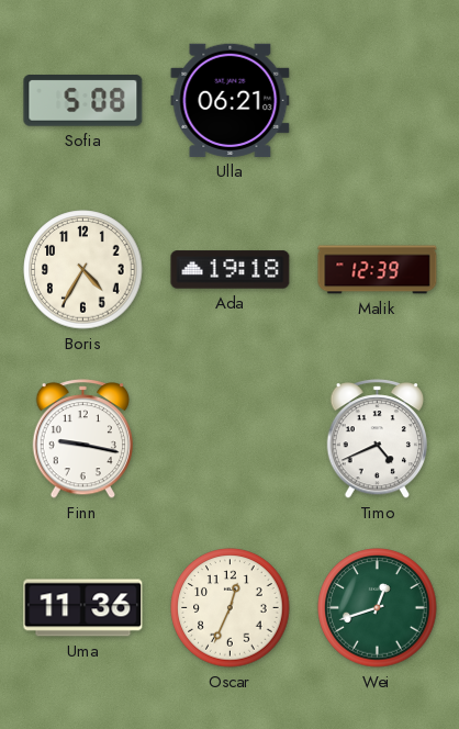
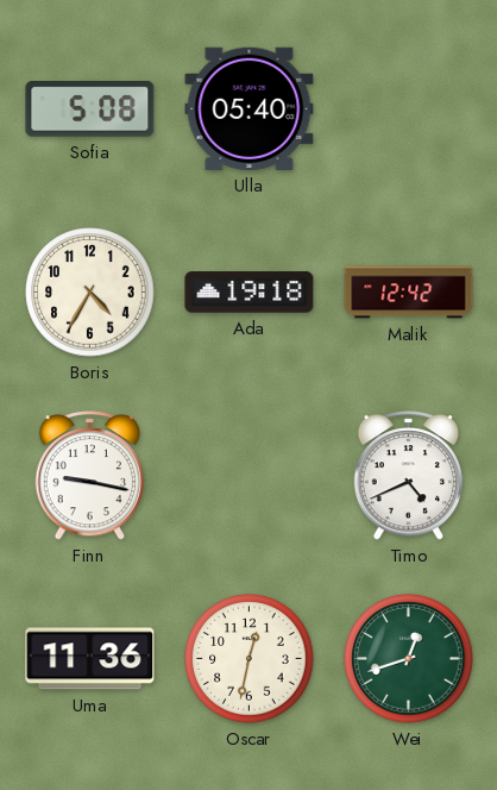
Ulla: 06:21 -> 05:40
Malik: 12:39 -> 12:42
Oscar: 12:34 -> 12:32
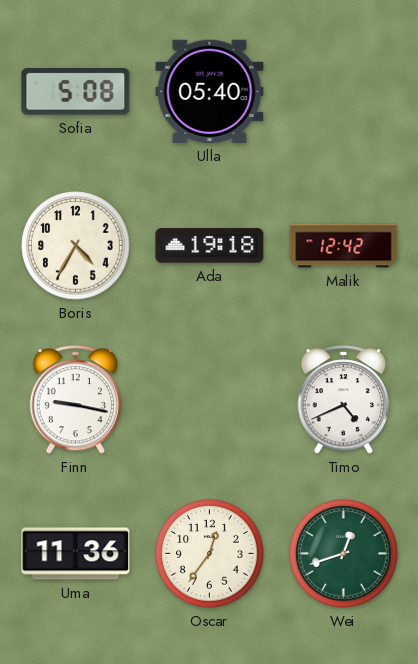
Oscar: 12:32 -> 12:36
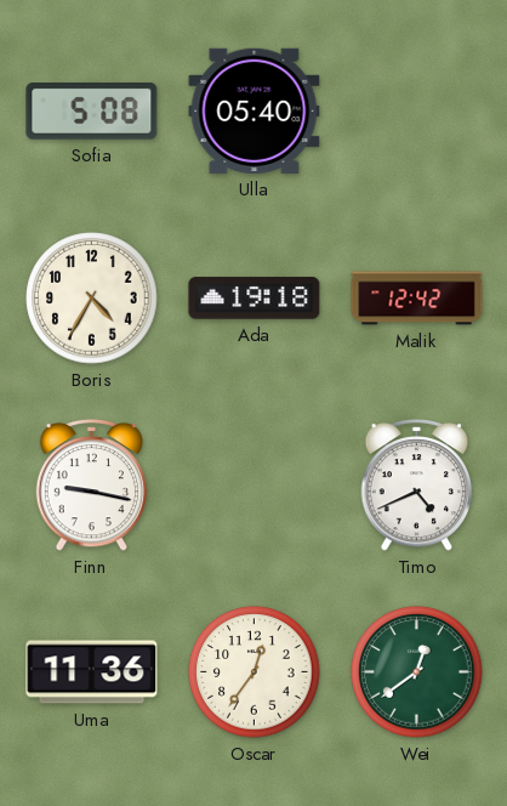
Wei: 12:42 -> 12:39
